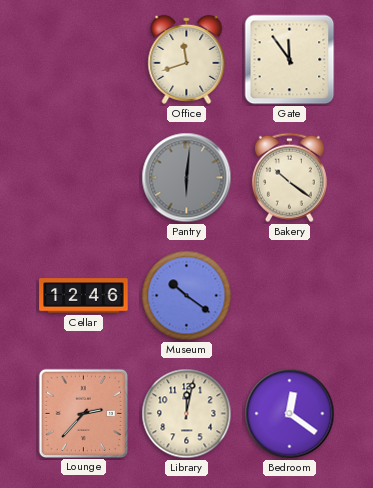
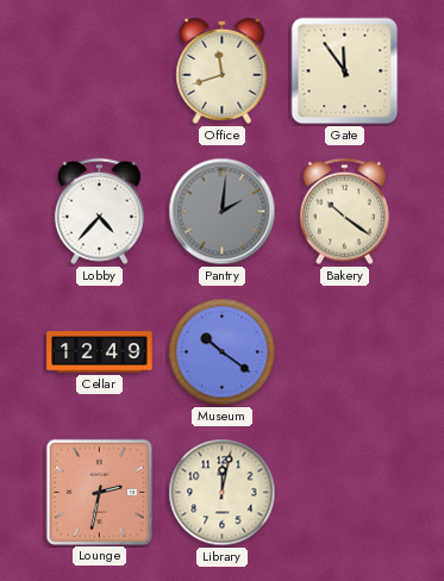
Lobby: none -> 4:37
Pantry: 6:01 -> 2:01
Cellar: 12:46 -> 12:49
Lounge: 2:37 -> 2:32
Bedroom: 12:21 -> none
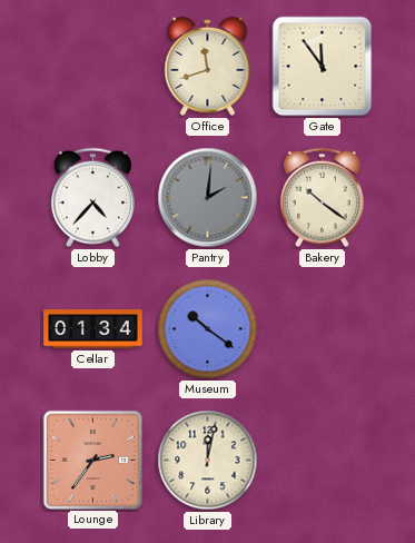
Cellar: 12:49 -> 01:34
Lounge: 2:32 -> 2:36
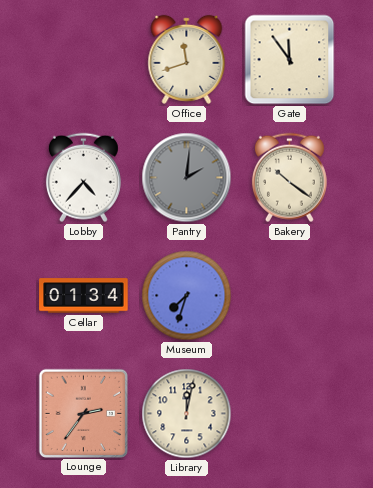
Museum: 10:21 -> 7:33
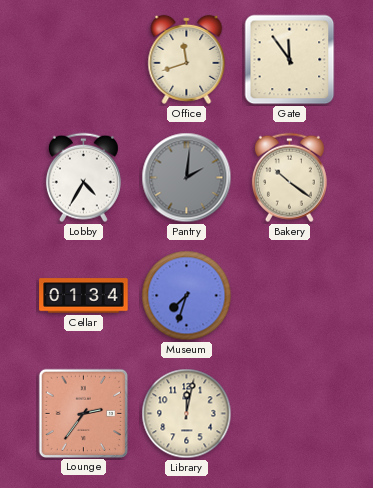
Lobby: 4:37 -> 4:35
